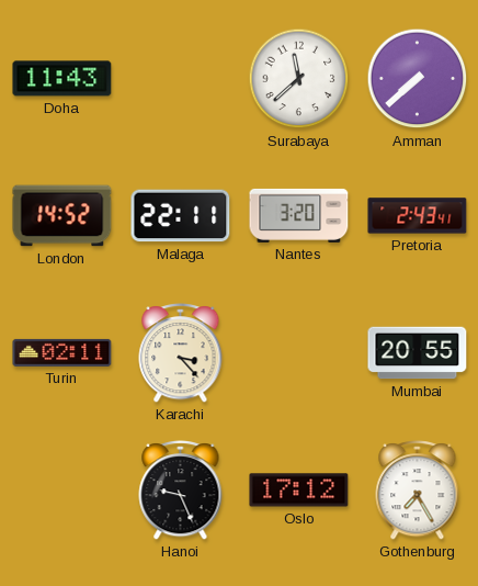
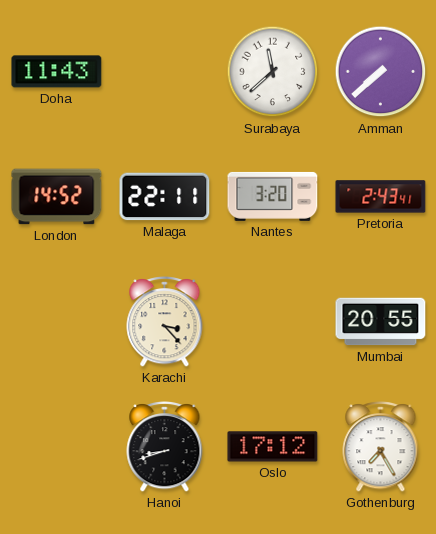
Turin: 02:11 -> none
Hanoi: 9:26 -> 8:42
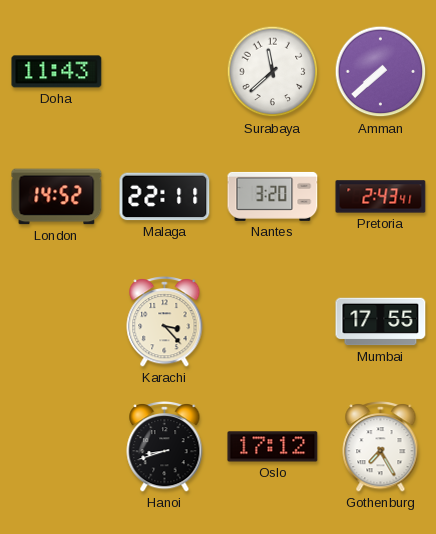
Mumbai: 20:55 -> 17:55
